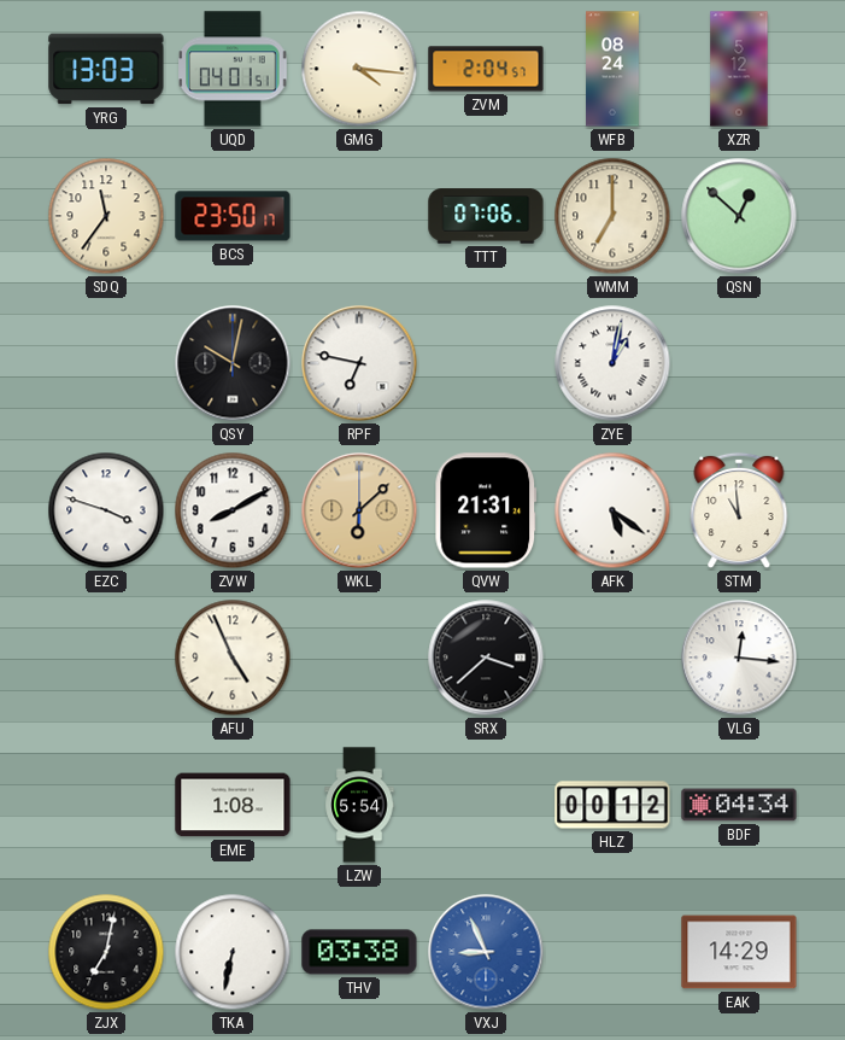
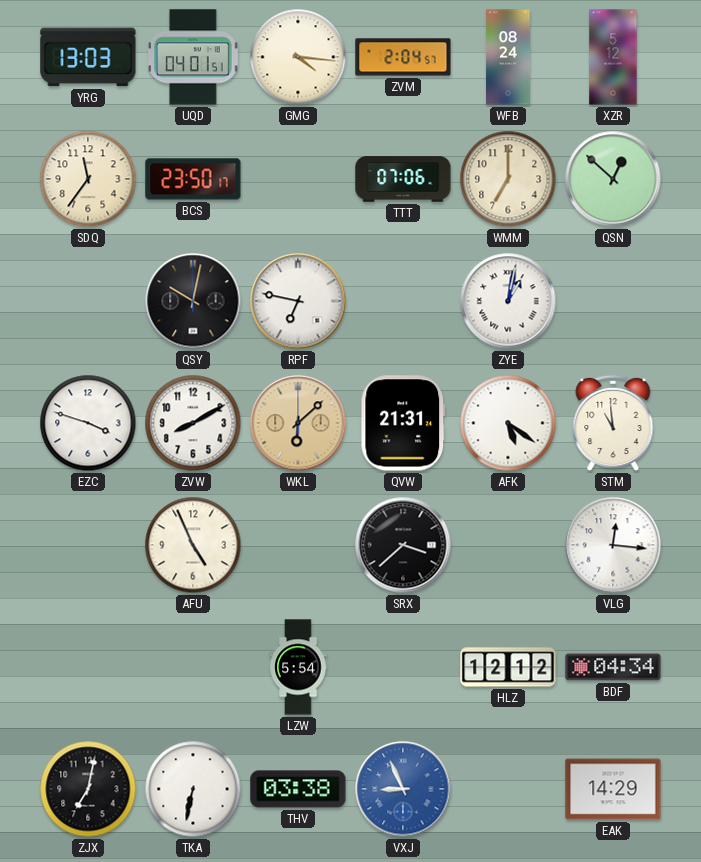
EME: 1:08 -> none
HLZ: 00:12 -> 12:12
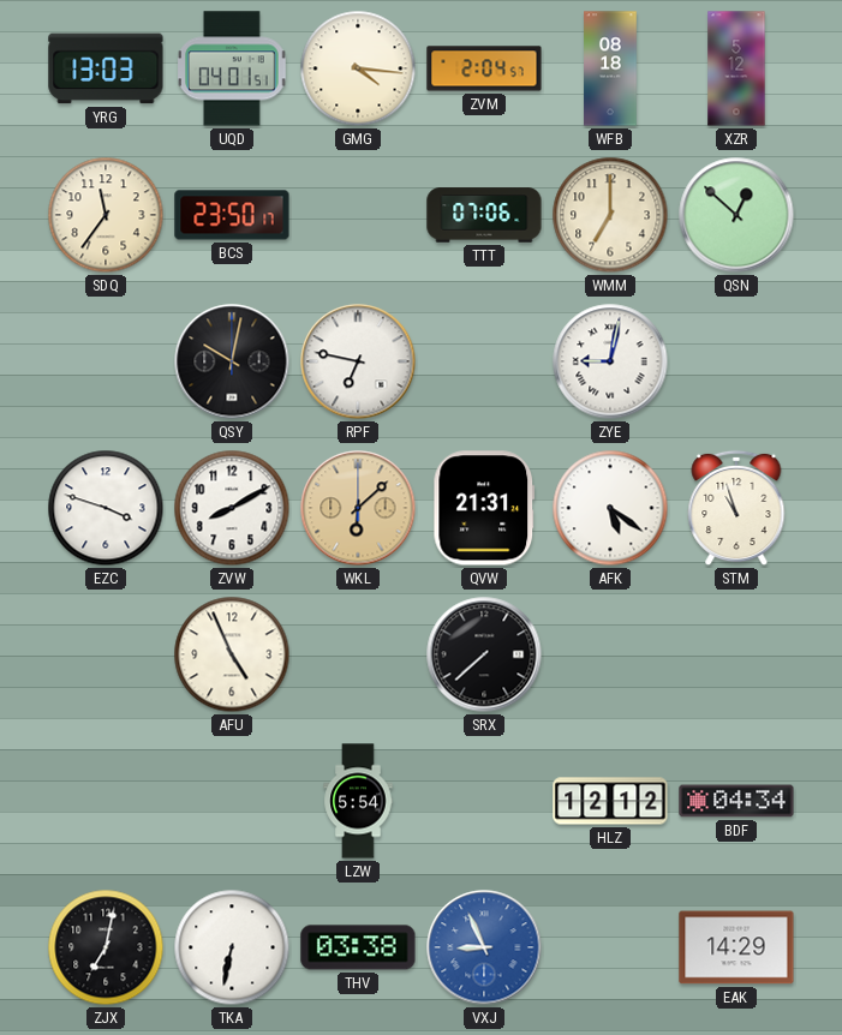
WFB: 08:24 -> 08:18
ZYE: 1:02 -> 9:02
STM: 10:59 -> 10:57
SRX: 3:38 -> 7:38
VLG: 12:16 -> none
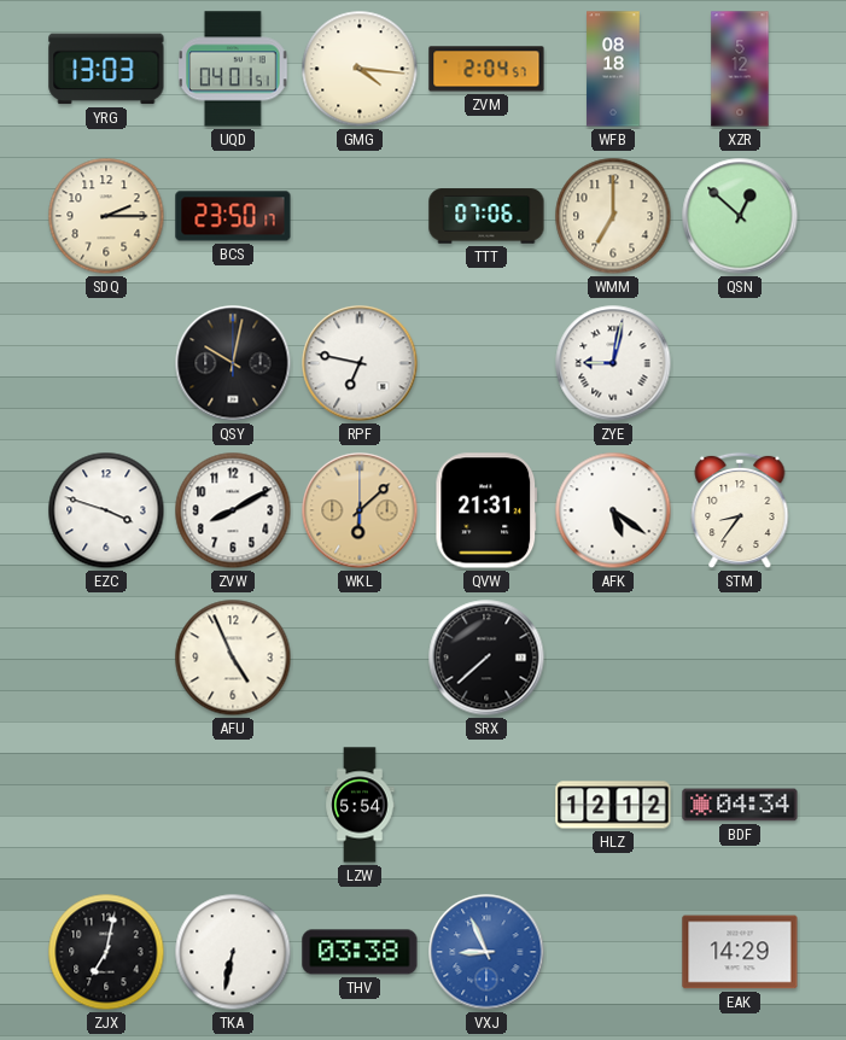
SDQ: 11:36 -> 2:15
STM: 10:57 -> 8:36
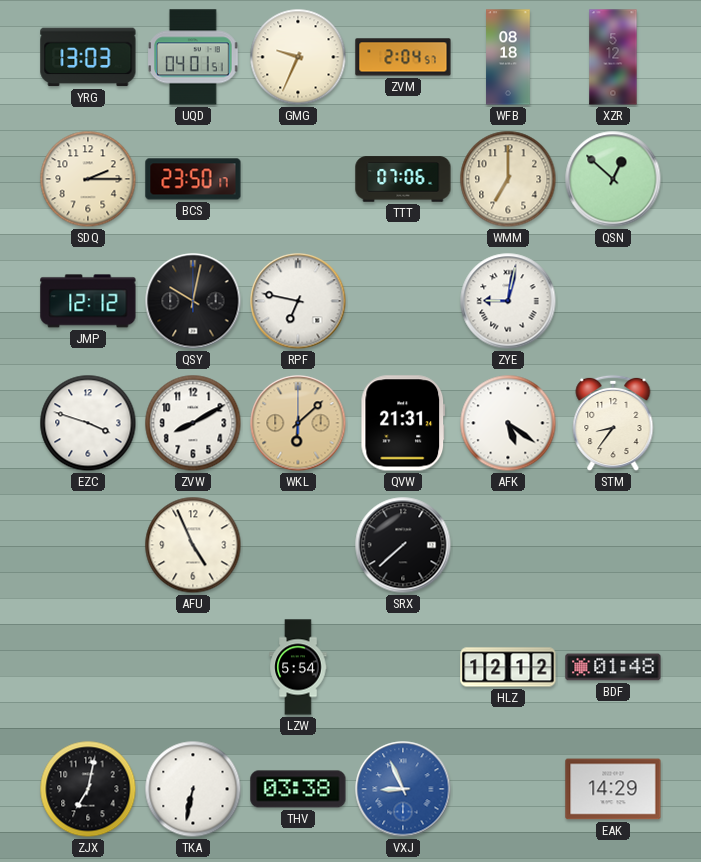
GMG: 4:16 -> 9:34
JMP: none -> 12:12
BDF: 04:34 -> 01:48
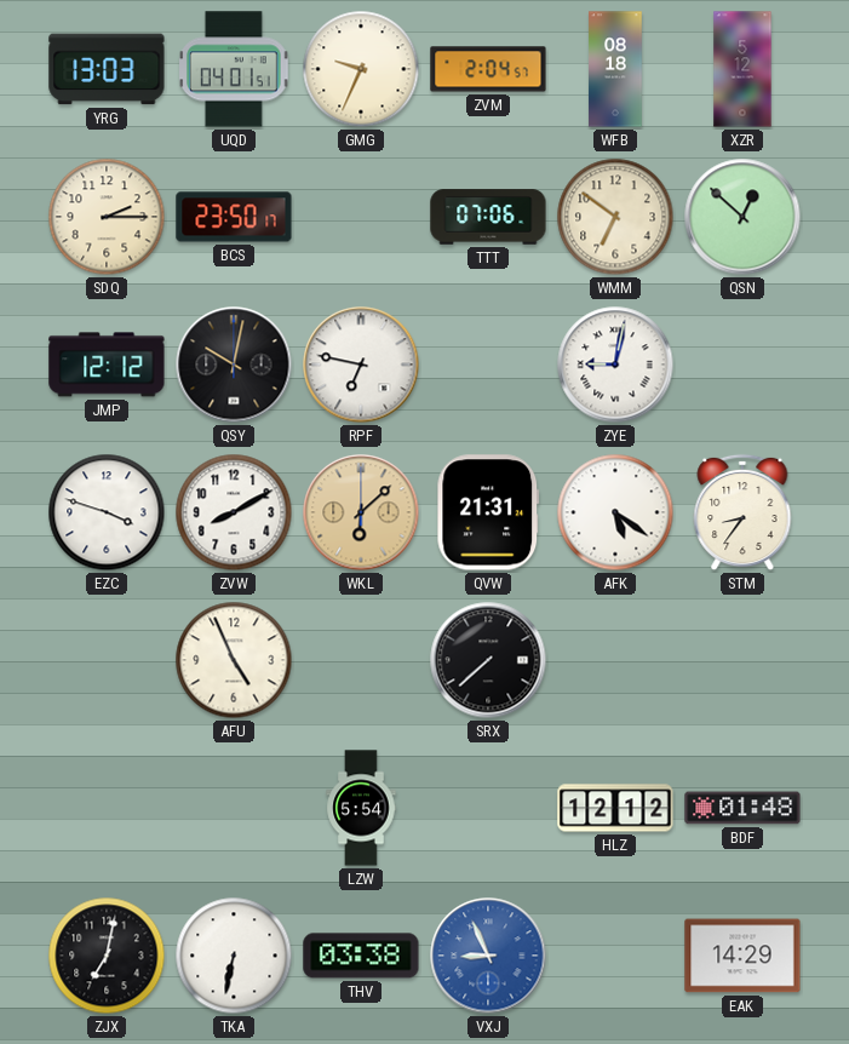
WMM: 7:00 -> 6:51
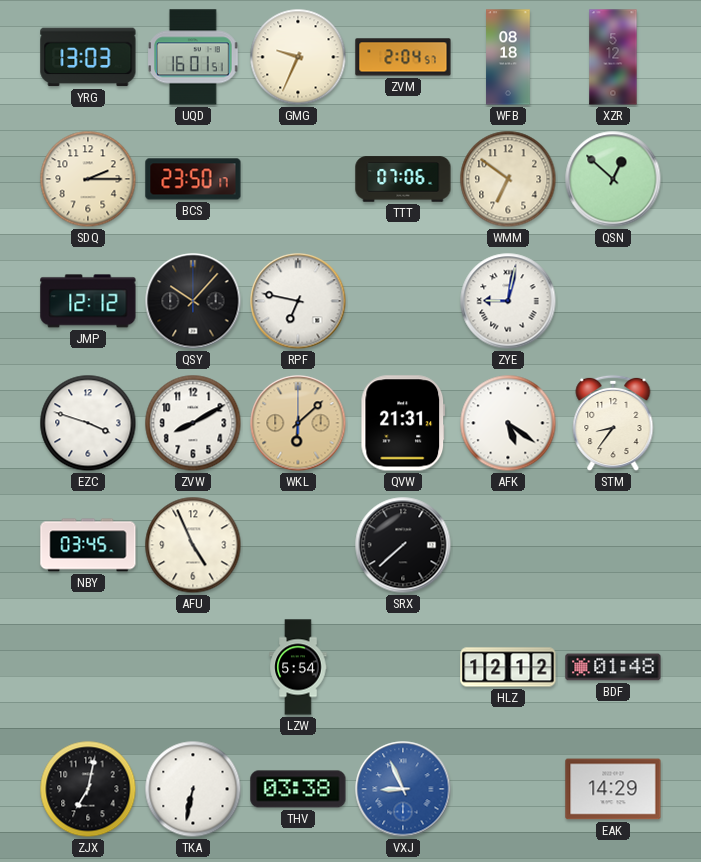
UQD: 04:01 -> 16:01
QSY: 10:02 -> 10:07
NBY: none -> 03:45
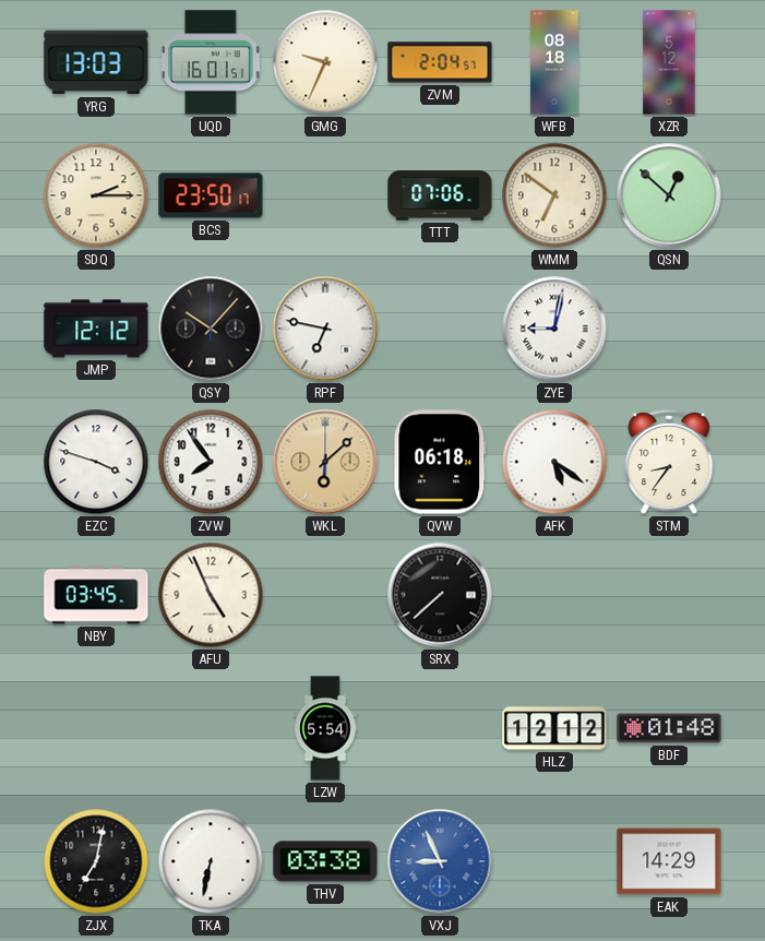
ZVW: 8:10 -> 7:54
QVW: 21:31 -> 06:18
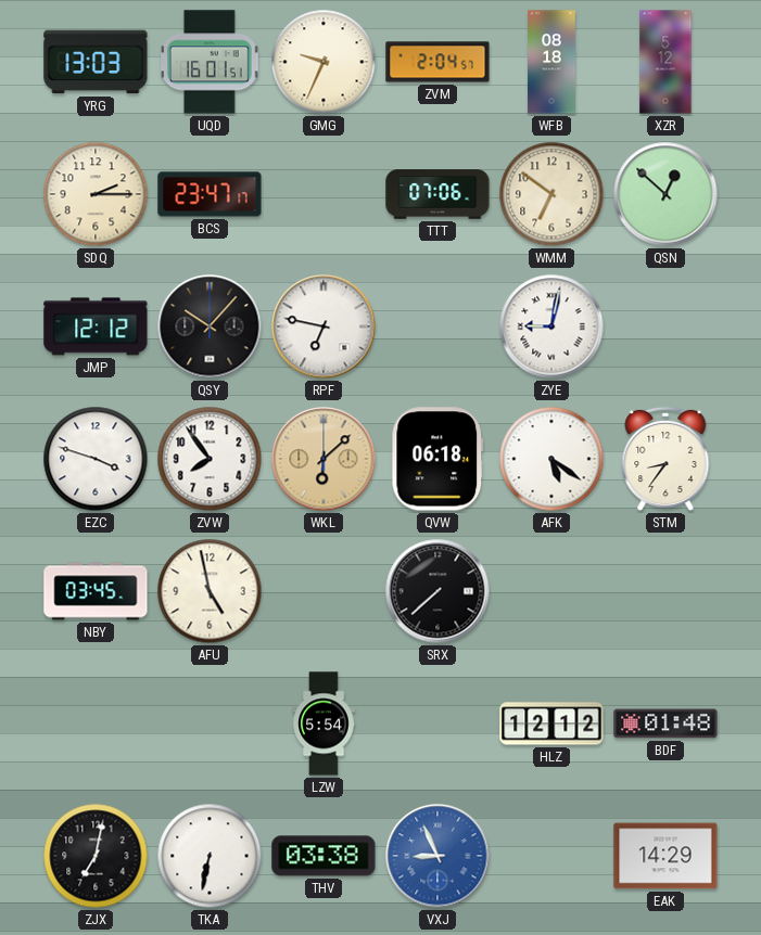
BCS: 23:50 -> 23:47
AFU: 4:56 -> 4:58
